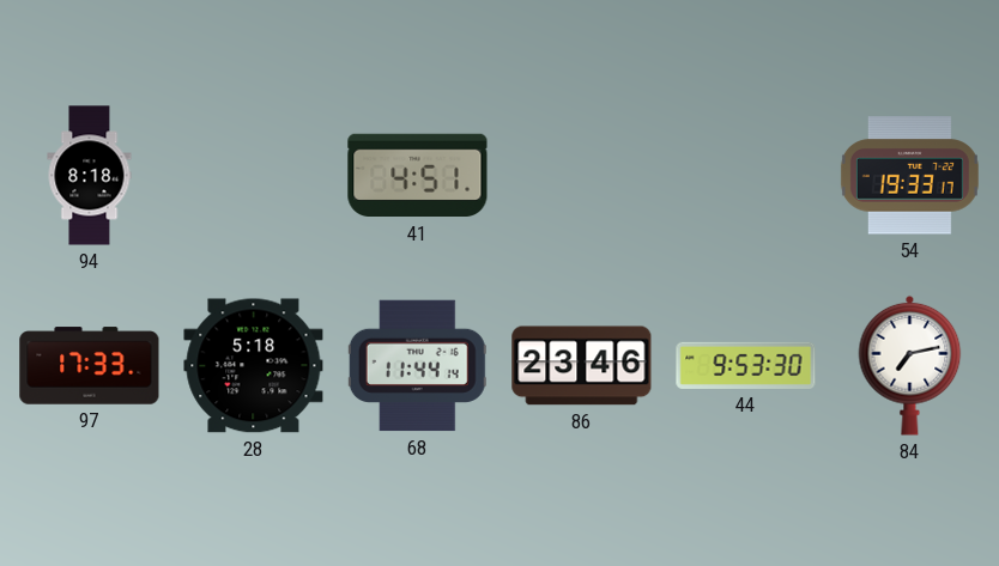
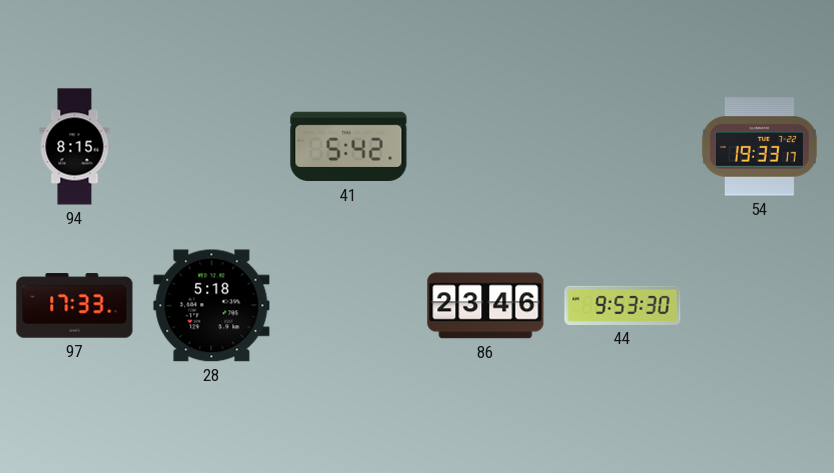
94: 8:18 -> 8:15
41: 4:51 -> 5:42
68: 11:44 -> none
84: 7:13 -> none
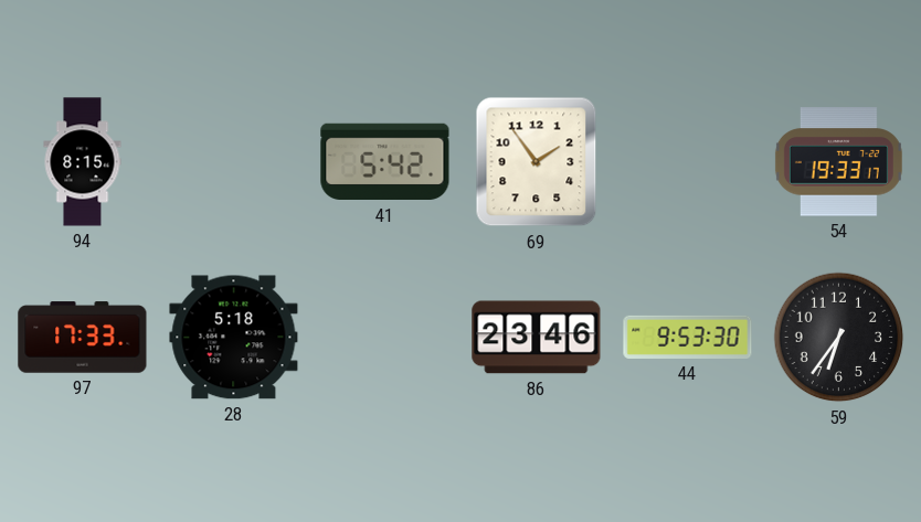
69: none -> 1:54
59: none -> 6:36
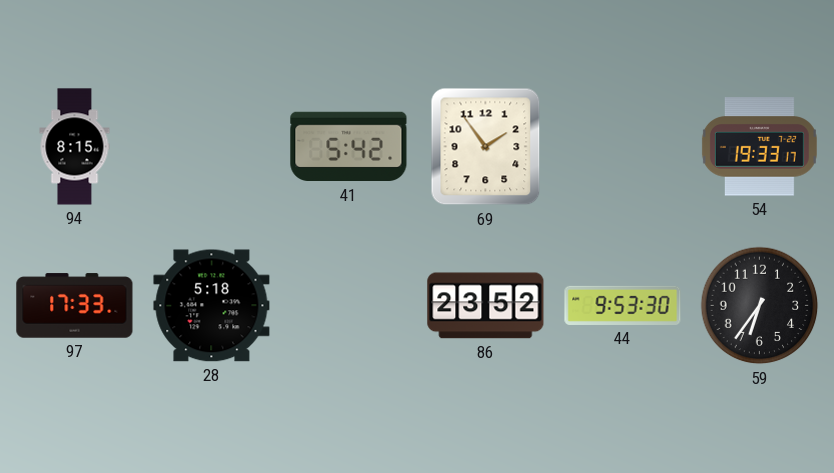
86: 23:46 -> 23:52
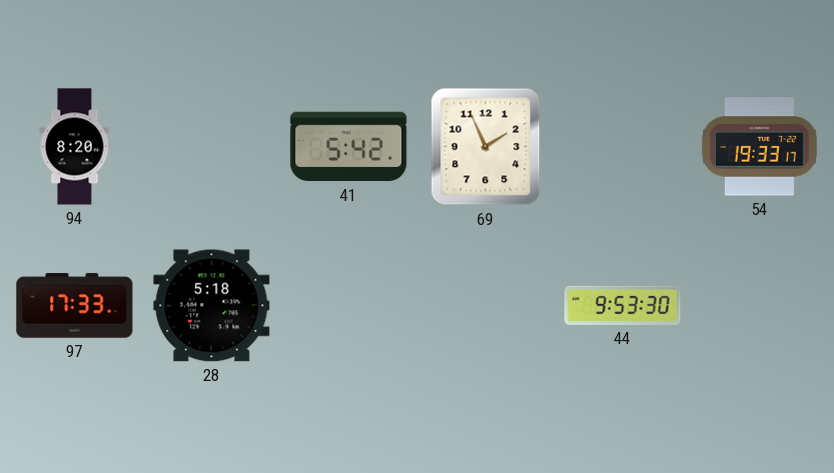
94: 8:15 -> 8:20
69: 1:54 -> 1:56
86: 23:52 -> none
59: 6:36 -> none
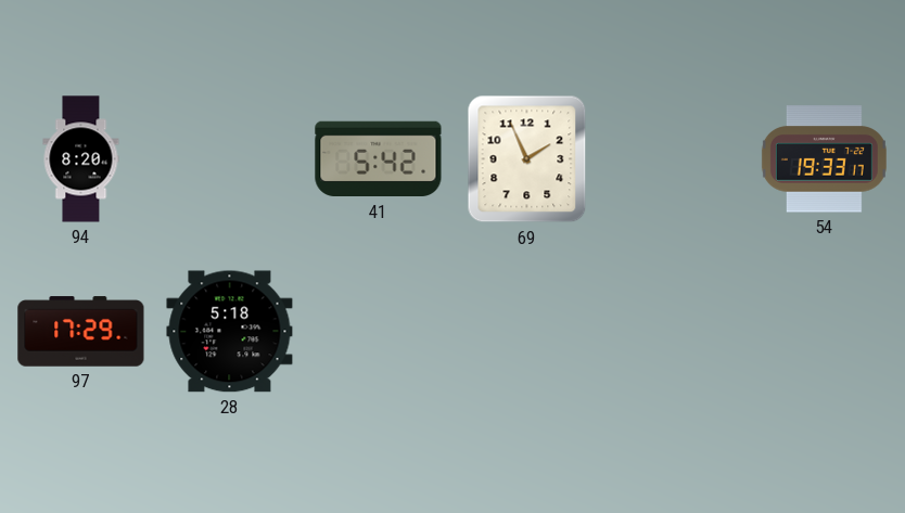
97: 17:33 -> 17:29
44: 9:53 -> none
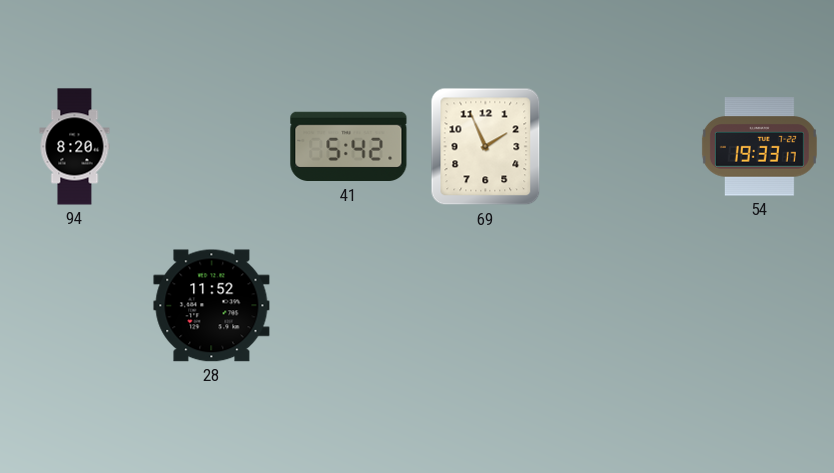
97: 17:29 -> none
28: 5:18 -> 11:52
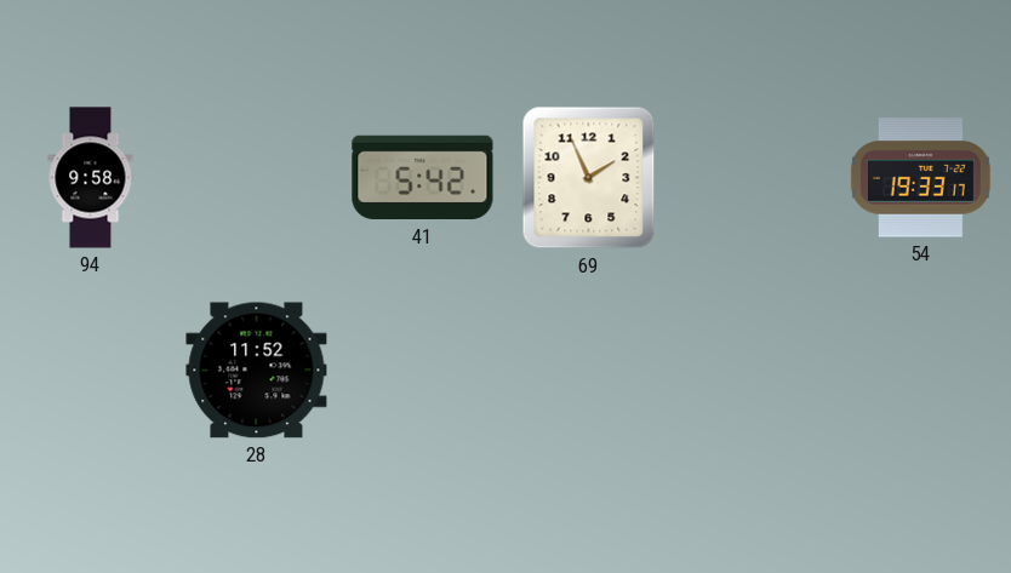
94: 8:20 -> 9:58
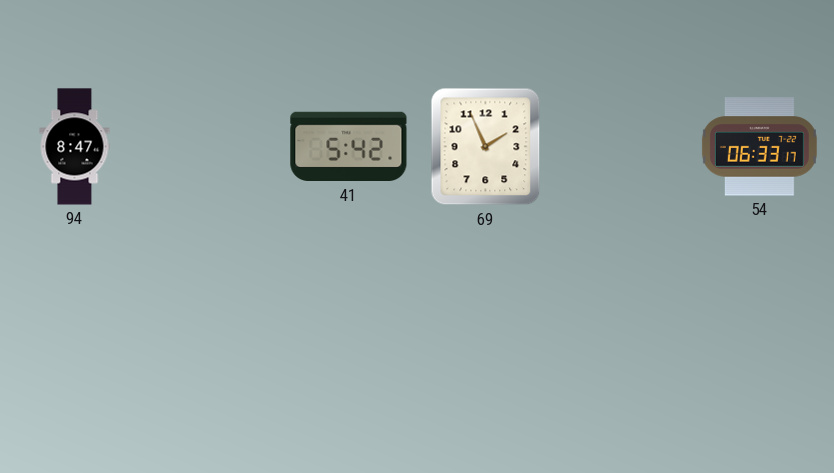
94: 9:58 -> 8:47
54: 19:33 -> 06:33
28: 11:52 -> none
